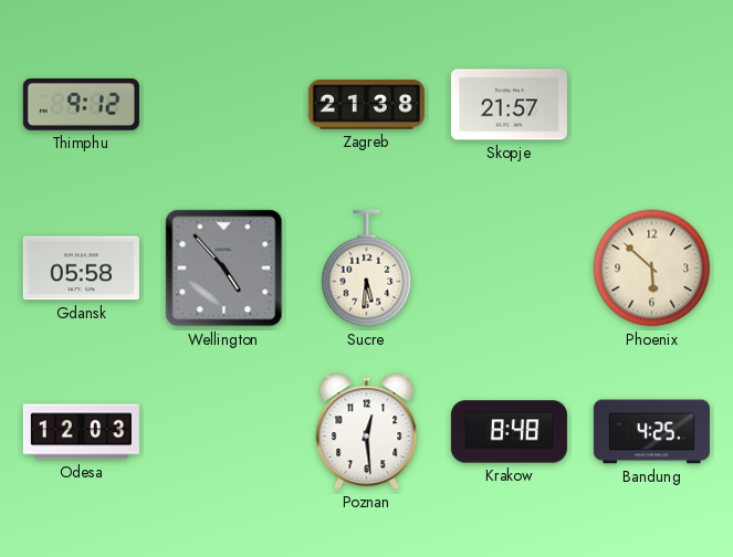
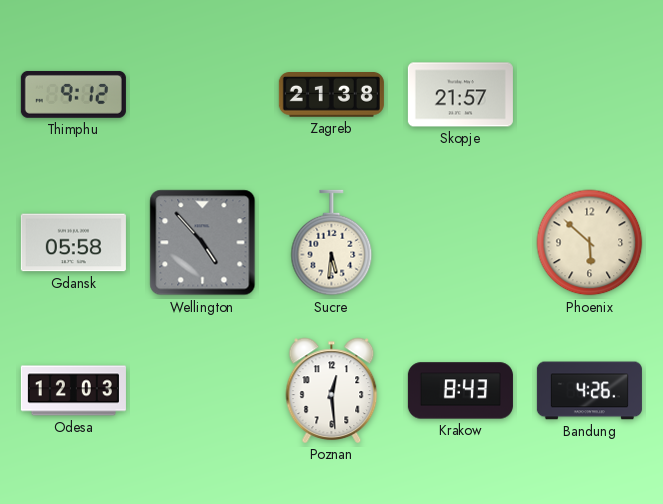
Krakow: 8:48 -> 8:43
Bandung: 4:25 -> 4:26
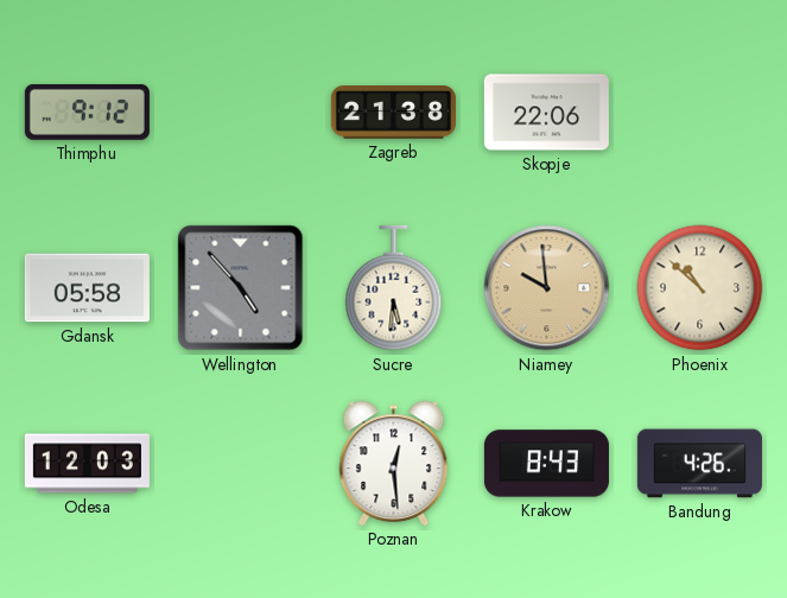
Skopje: 21:57 -> 22:06
Niamey: none -> 9:59
Phoenix: 5:52 -> 10:52
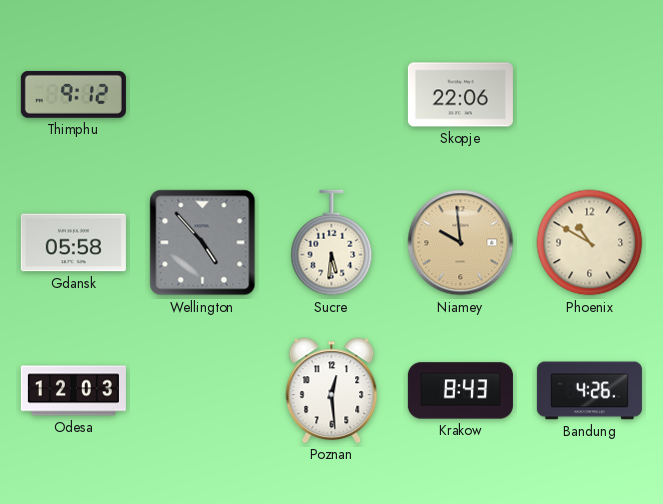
Zagreb: 21:38 -> none
Phoenix: 10:52 -> 10:50
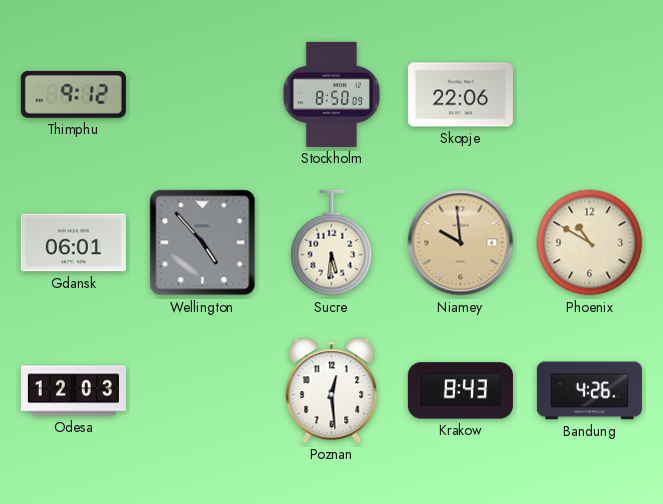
Stockholm: none -> 8:50
Gdansk: 05:58 -> 06:01
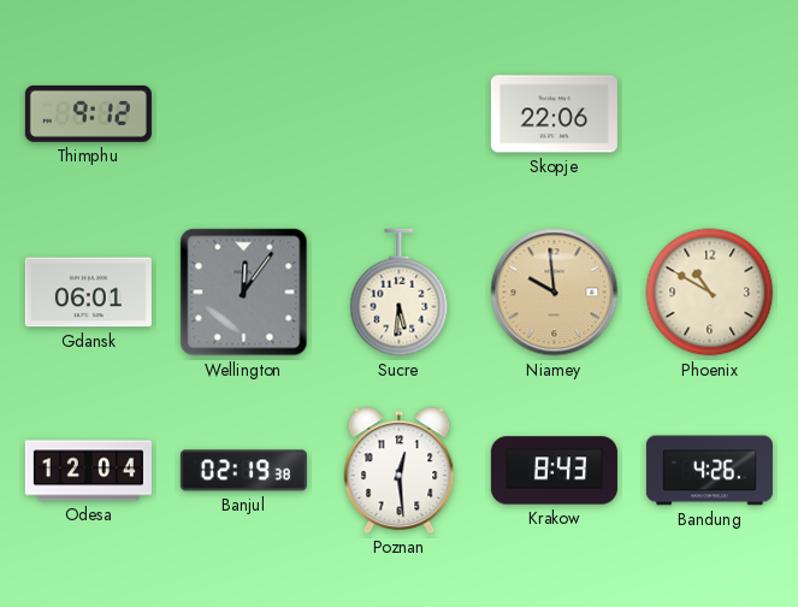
Stockholm: 8:50 -> none
Wellington: 4:53 -> 12:06
Odesa: 12:03 -> 12:04
Banjul: none -> 02:19
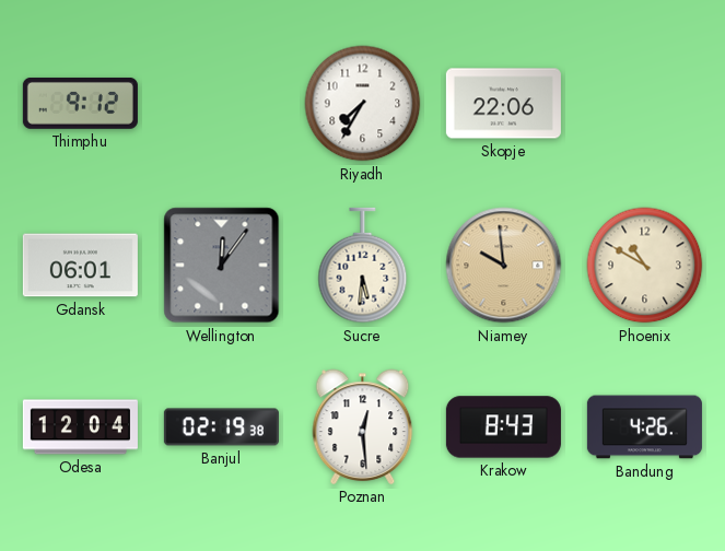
Riyadh: none -> 7:35
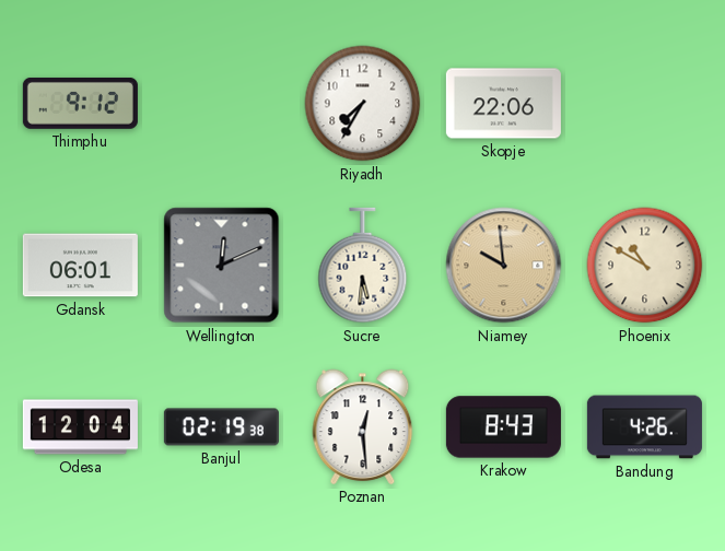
Wellington: 12:06 -> 12:11
